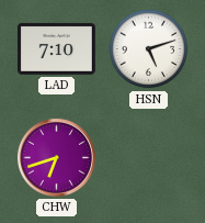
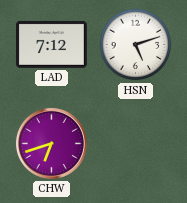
LAD: 7:10 -> 7:12
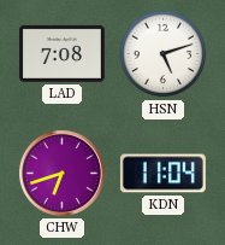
LAD: 7:12 -> 7:08
KDN: none -> 11:04
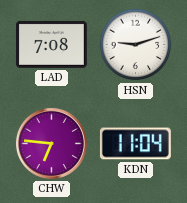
HSN: 5:12 -> 9:12
CHW: 6:42 -> 6:46
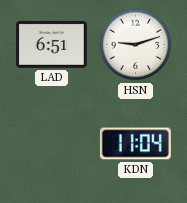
LAD: 7:08 -> 6:51
CHW: 6:46 -> none
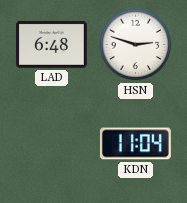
LAD: 6:51 -> 6:48
HSN: 9:12 -> 2:48
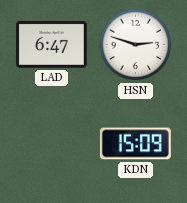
LAD: 6:48 -> 6:47
KDN: 11:04 -> 15:09
